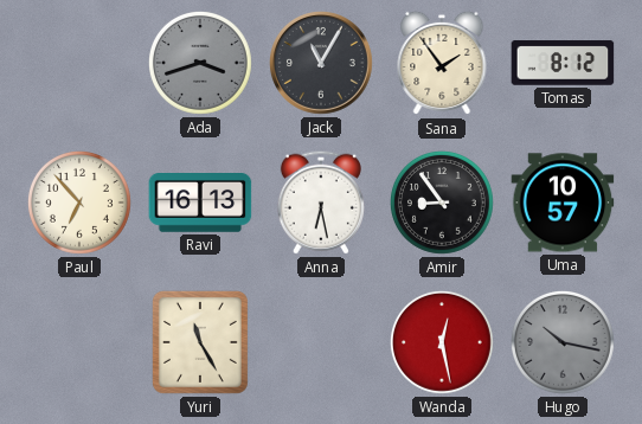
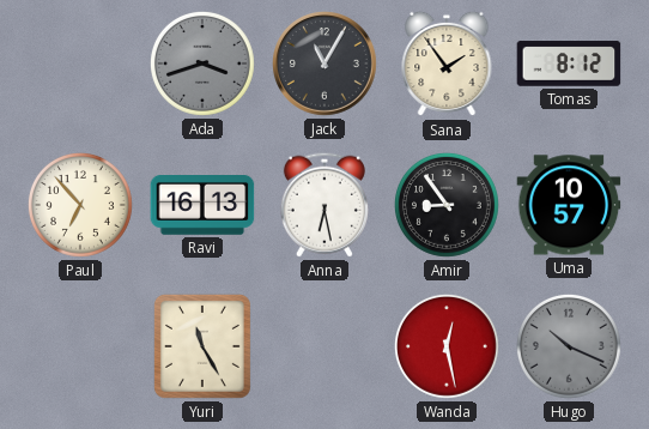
Hugo: 10:17 -> 10:19
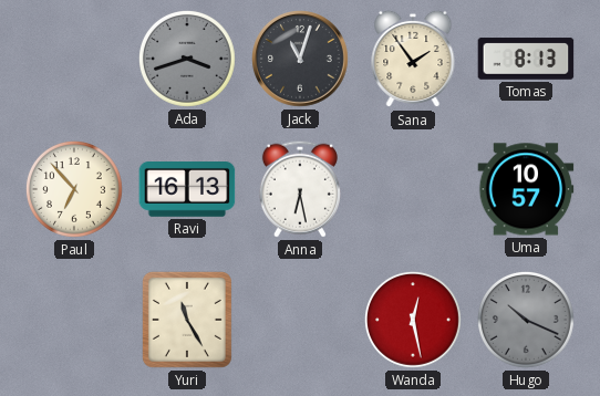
Jack: 11:05 -> 11:03
Tomas: 8:12 -> 8:13
Amir: 8:54 -> none
